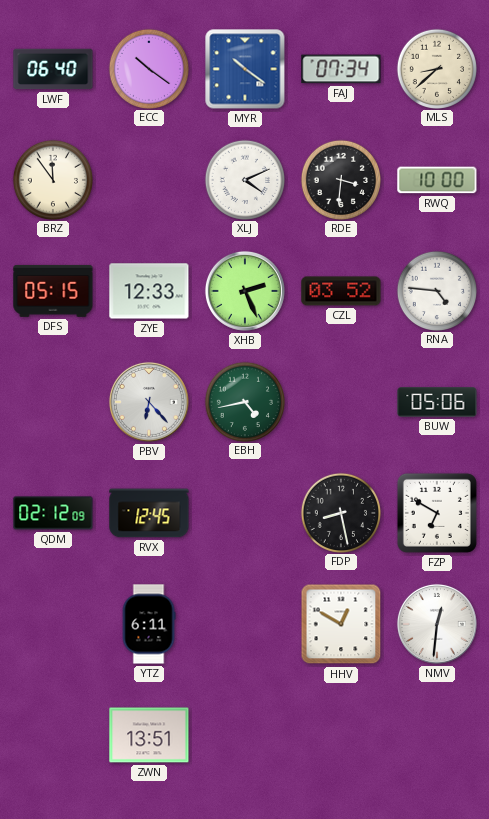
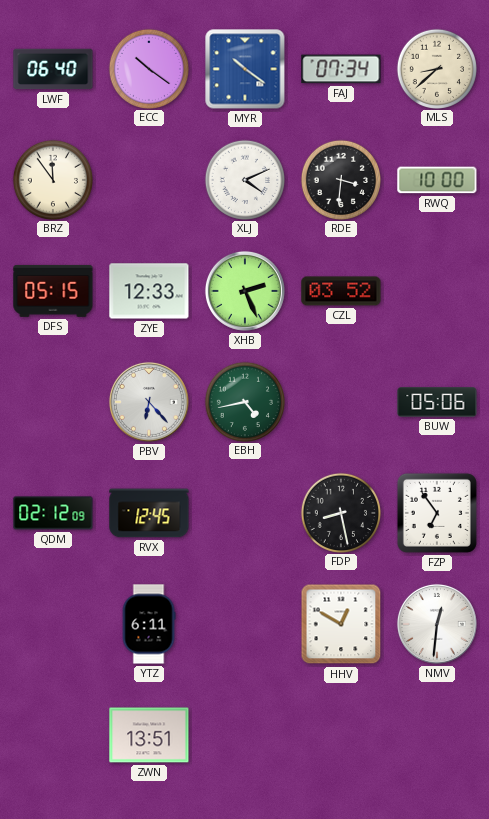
RNA: 4:46 -> none
FZP: 6:50 -> 6:54
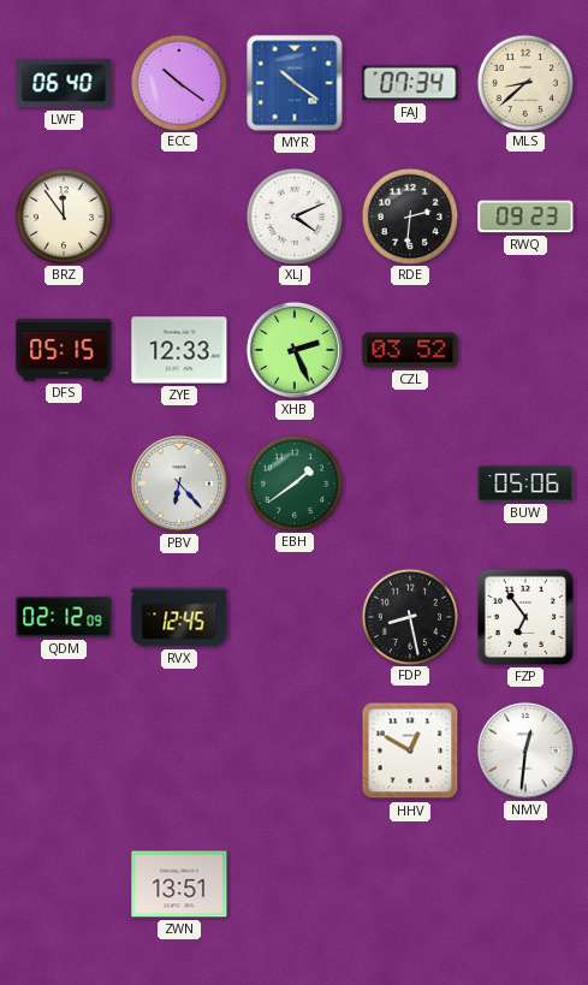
RDE: 3:31 -> 2:31
RWQ: 10:00 -> 09:23
EBH: 4:43 -> 1:39
YTZ: 6:11 -> none
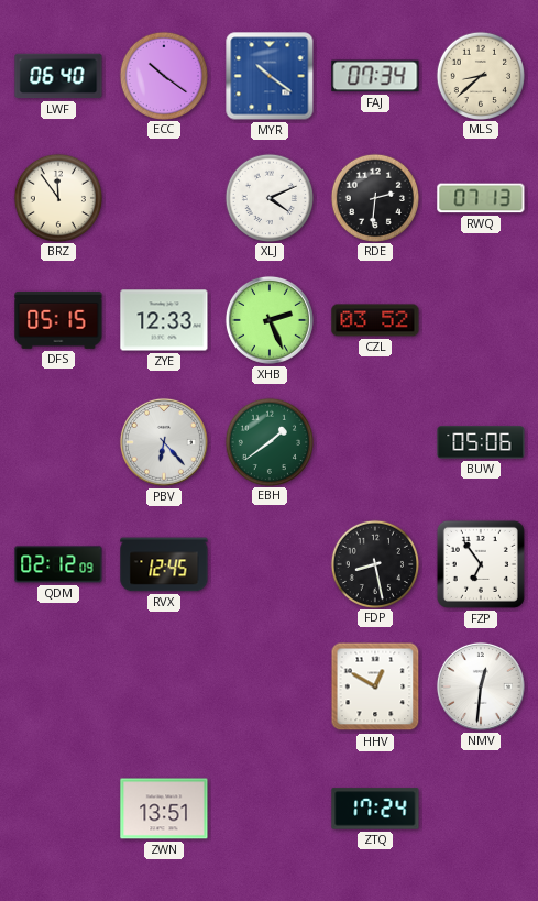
RWQ: 09:23 -> 07:13
ZTQ: none -> 17:24
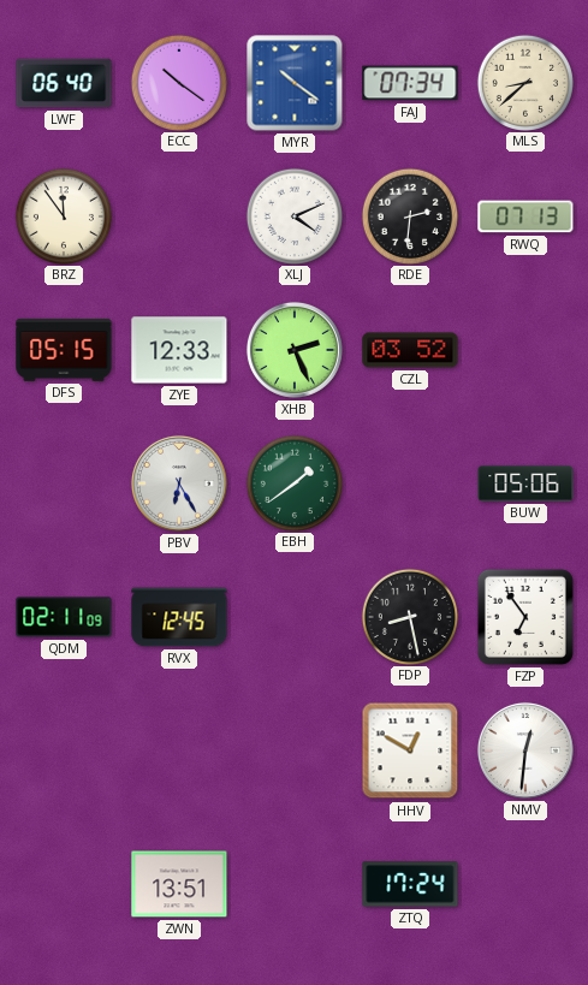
PBV: 6:23 -> 6:25
QDM: 02:12 -> 02:11
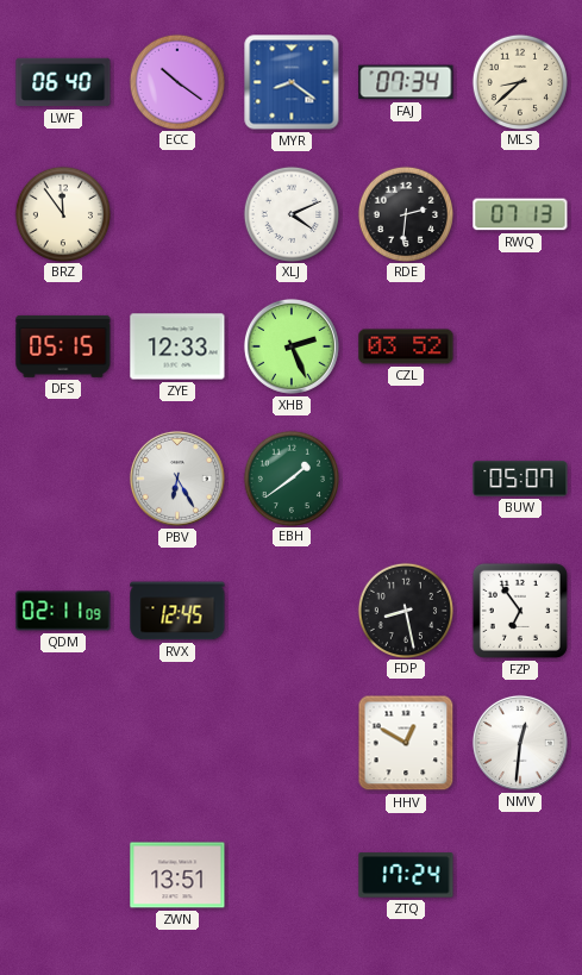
MYR: 10:21 -> 8:21
BUW: 05:06 -> 05:07
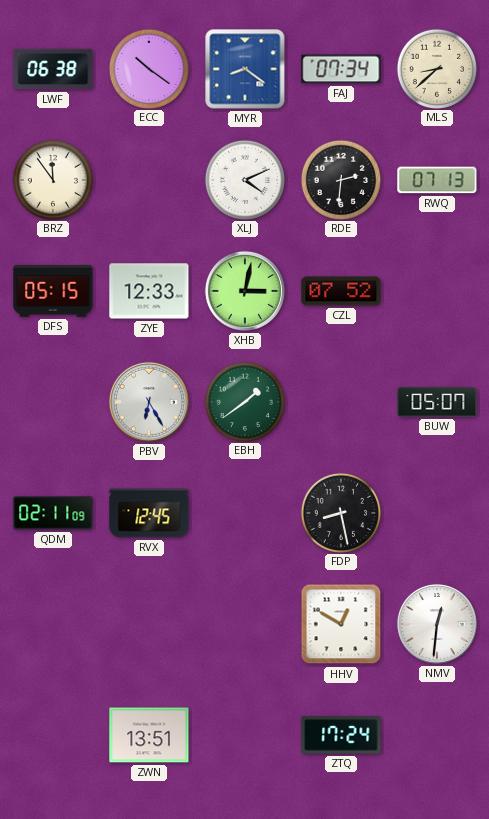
LWF: 06:40 -> 06:38
XHB: 2:26 -> 3:02
CZL: 03:52 -> 07:52
FZP: 6:54 -> none
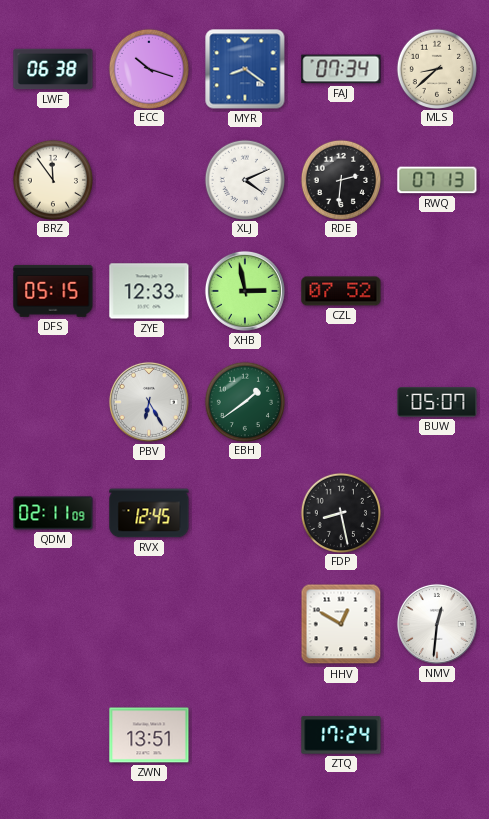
ECC: 10:21 -> 10:18
XHB: 3:02 -> 2:58
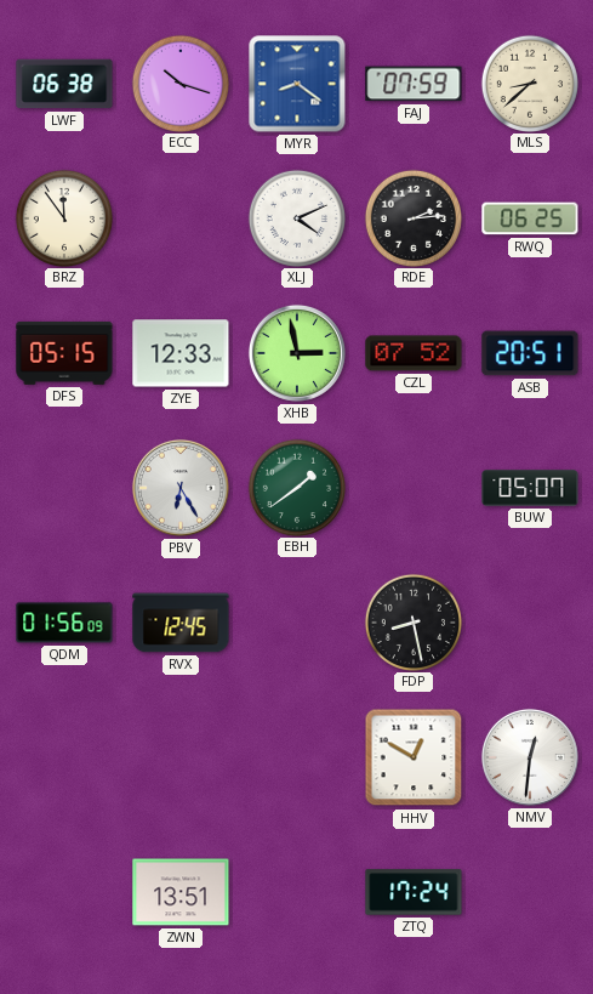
FAJ: 07:34 -> 07:59
RDE: 2:31 -> 2:14
RWQ: 07:13 -> 06:25
ASB: none -> 20:51
QDM: 02:11 -> 01:56
